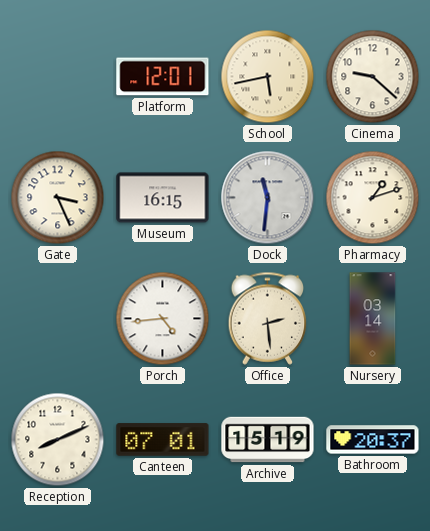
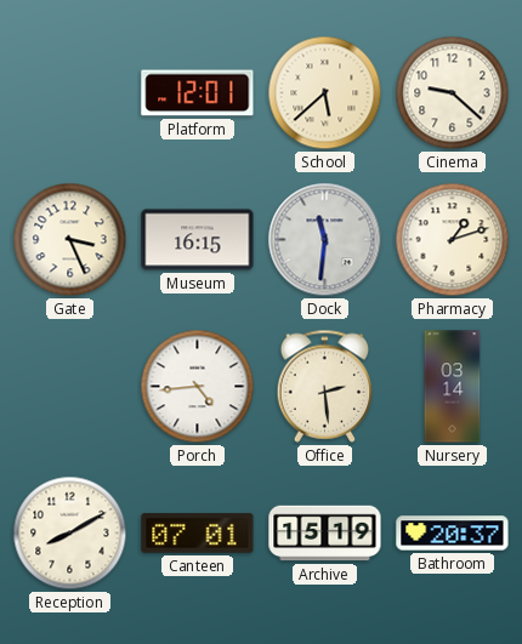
School: 5:43 -> 5:38
Reception: 8:11 -> 8:10
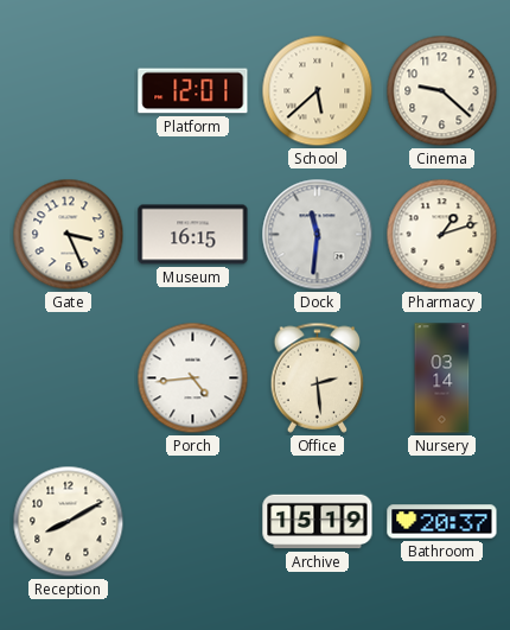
Canteen: 07:01 -> none
